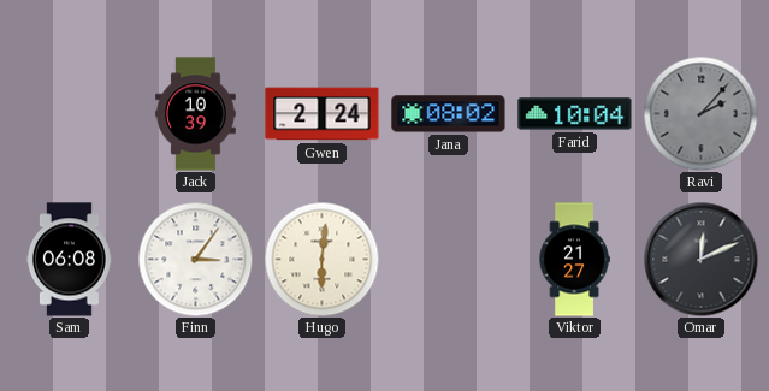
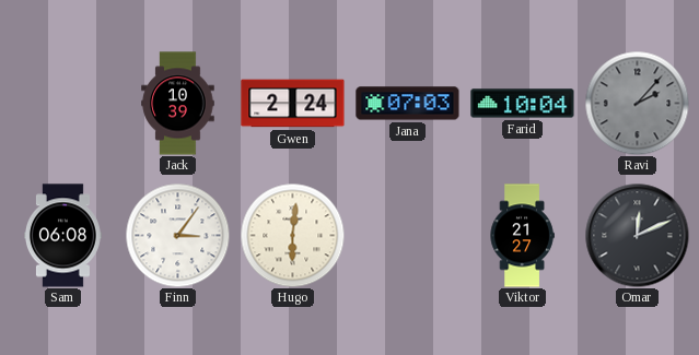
Jana: 08:02 -> 07:03
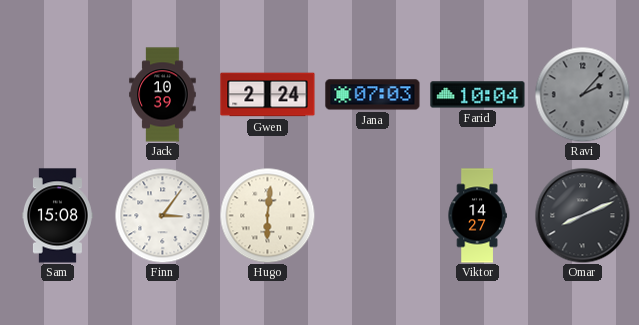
Sam: 06:08 -> 15:08
Viktor: 21:27 -> 14:27
Omar: 12:11 -> 8:11
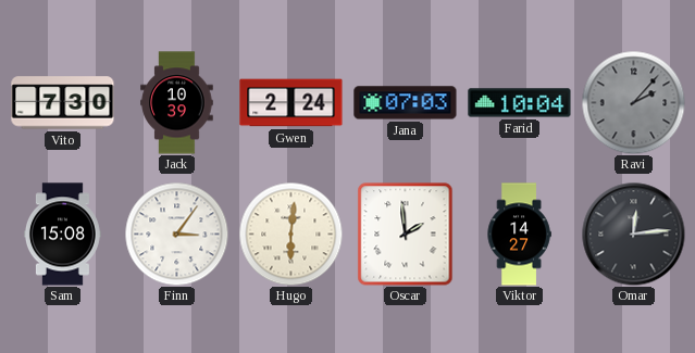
Vito: none -> 7:30
Oscar: none -> 1:59
Omar: 8:11 -> 12:14
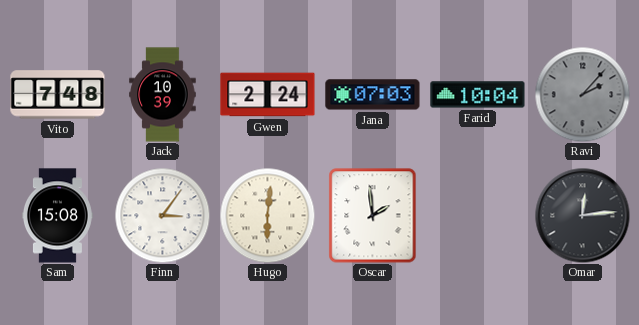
Vito: 7:30 -> 7:48
Viktor: 14:27 -> none
